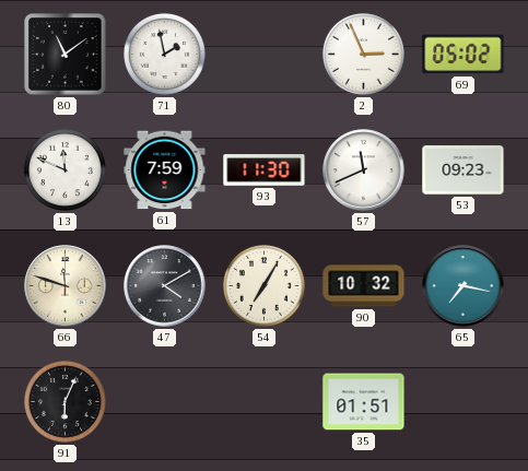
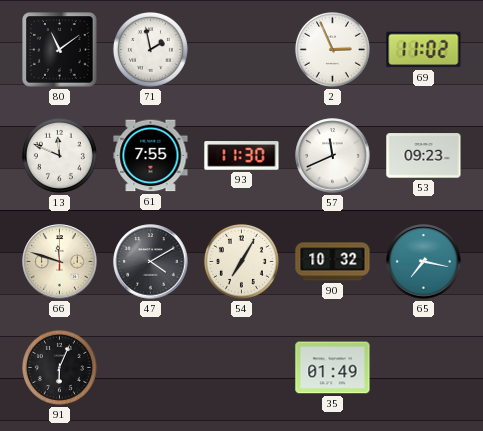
69: 05:02 -> 11:02
61: 7:59 -> 7:55
35: 01:51 -> 01:49
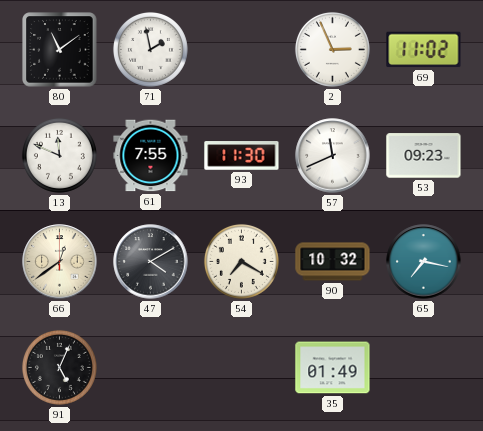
66: 11:48 -> 12:39
54: 7:05 -> 7:20
91: 6:04 -> 5:04
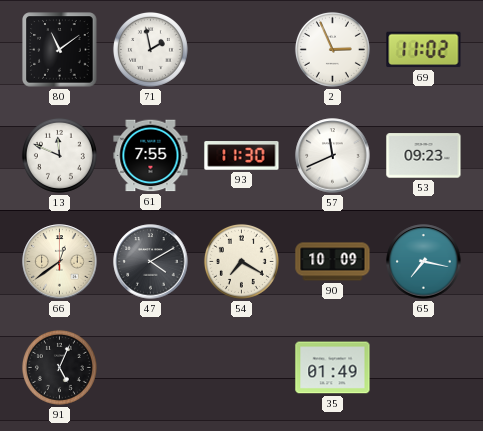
90: 10:32 -> 10:09
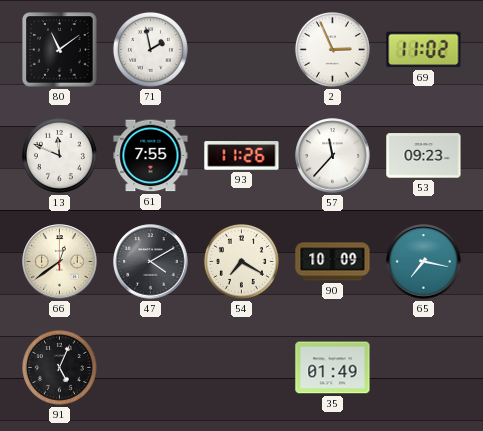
93: 11:30 -> 11:26
57: 11:41 -> 11:37
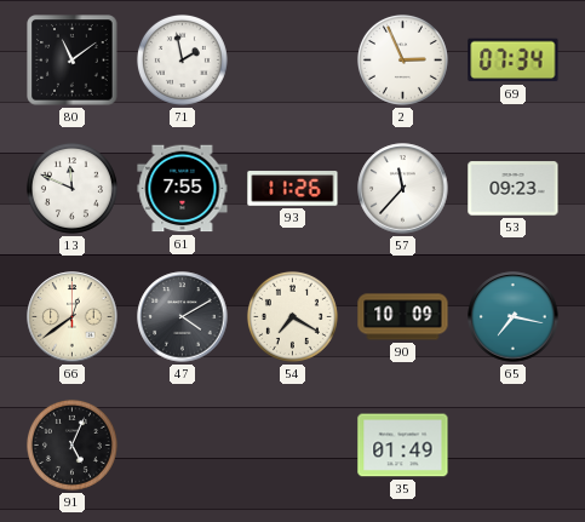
69: 11:02 -> 07:34
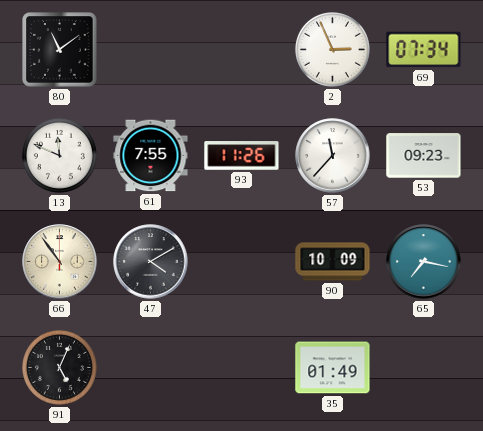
71: 1:58 -> none
66: 12:39 -> 10:54
54: 7:20 -> none
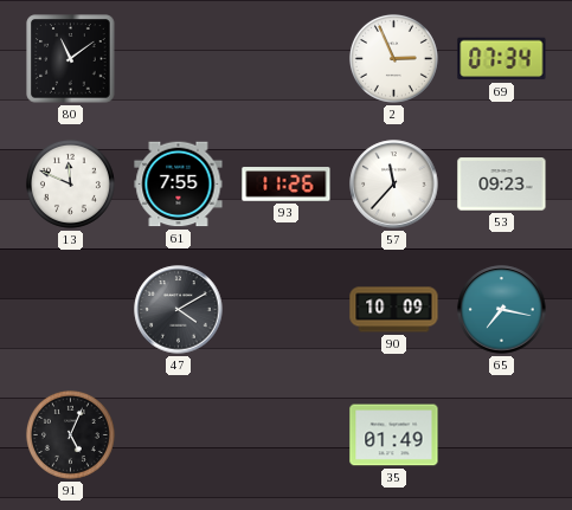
66: 10:54 -> none
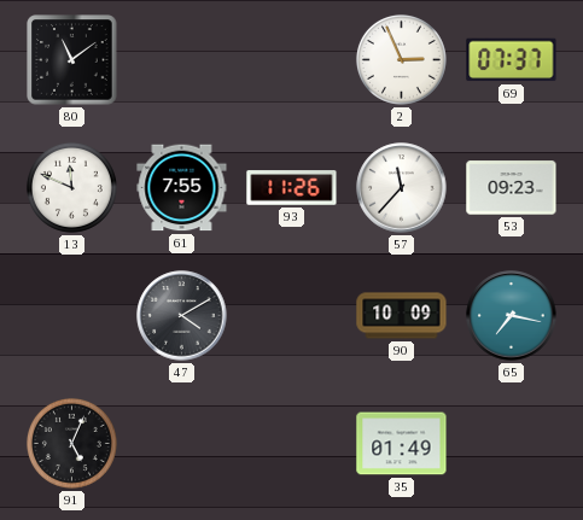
69: 07:34 -> 07:37
